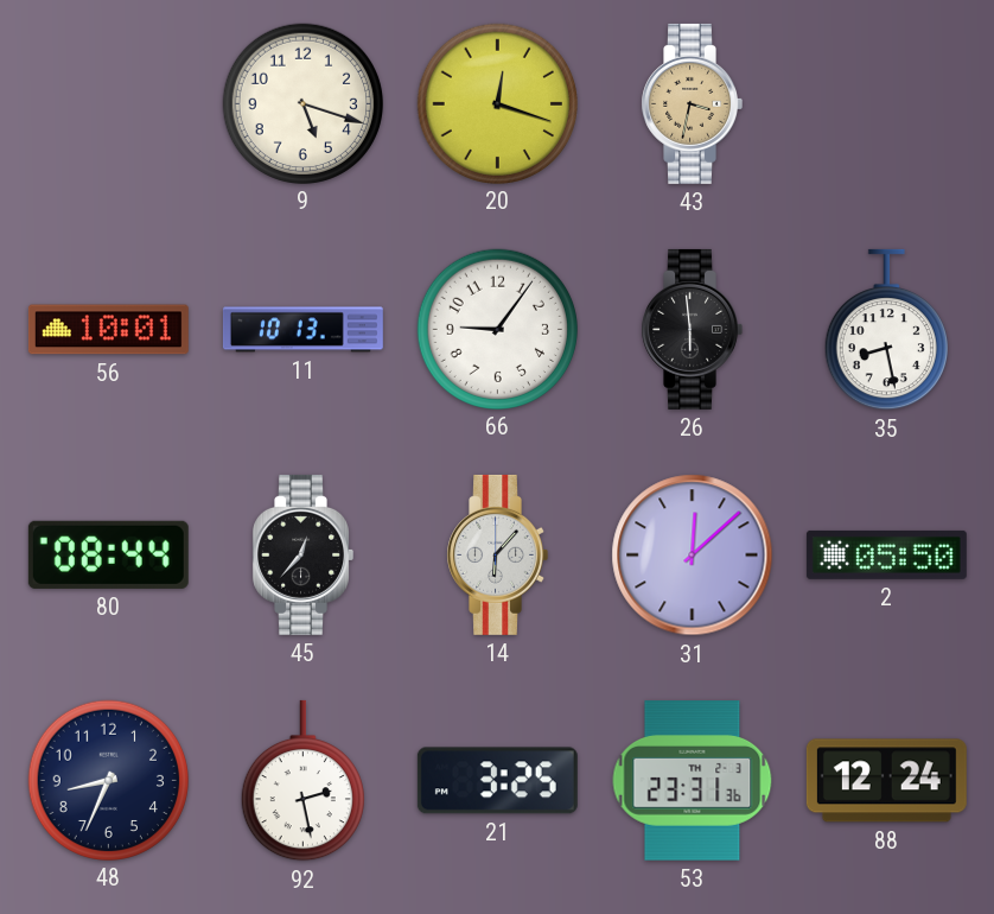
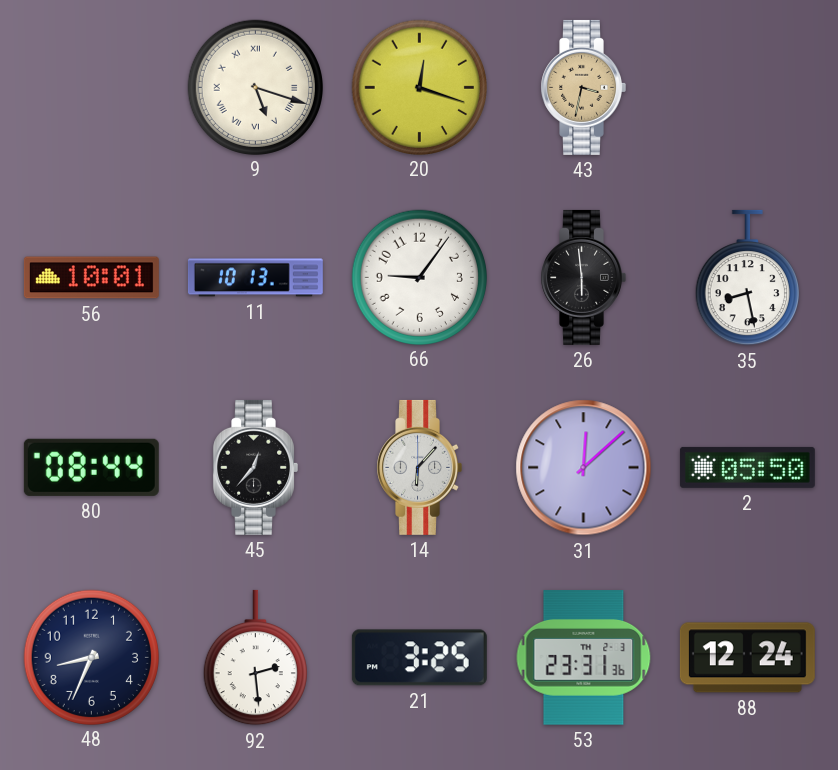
9 numerals: Arabic -> Roman
92: 2:28 -> 2:29
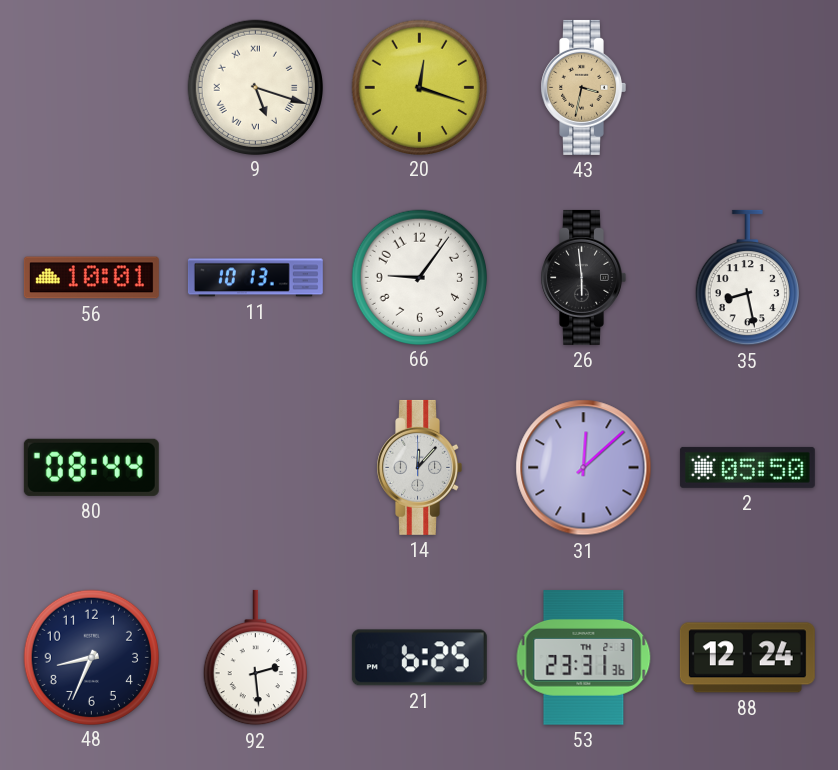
45: 12:37 -> none
14: 6:07 -> 12:07
21: 3:25 -> 6:25
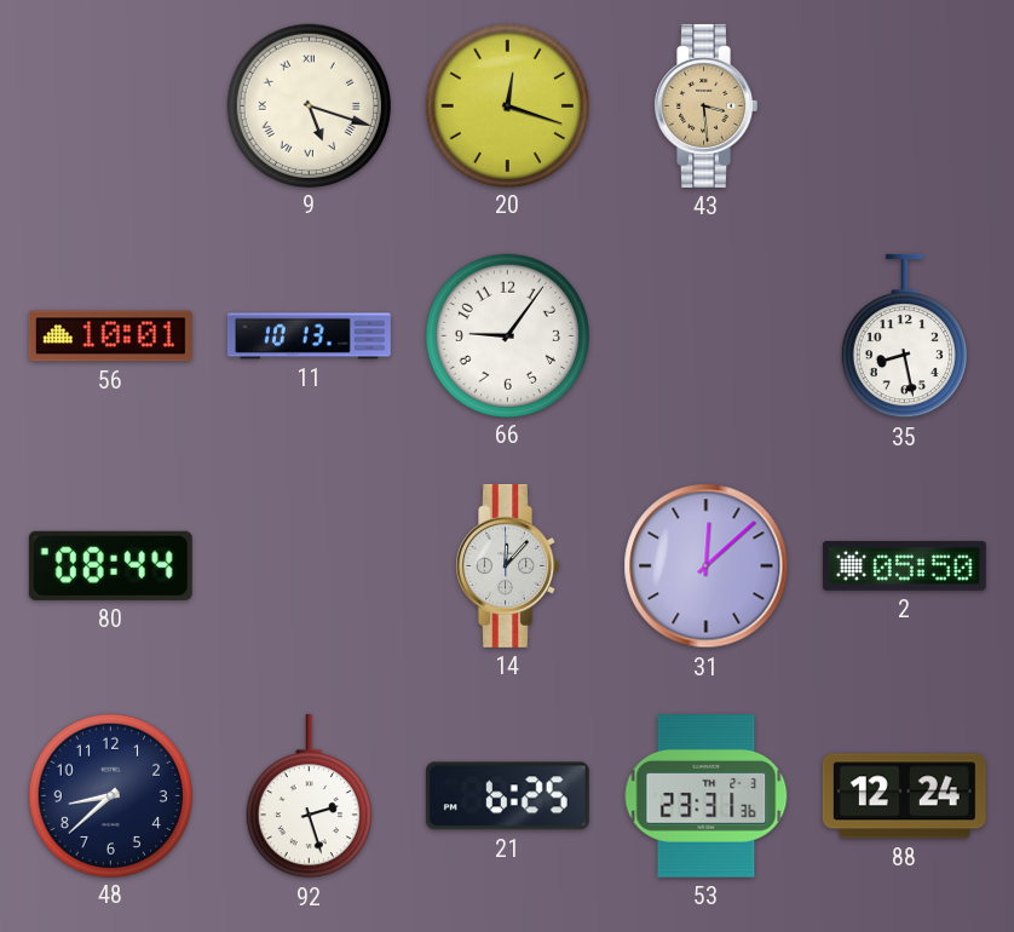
43: 3:32 -> 3:29
26: 5:59 -> none
48: 8:34 -> 8:38
92: 2:29 -> 2:27
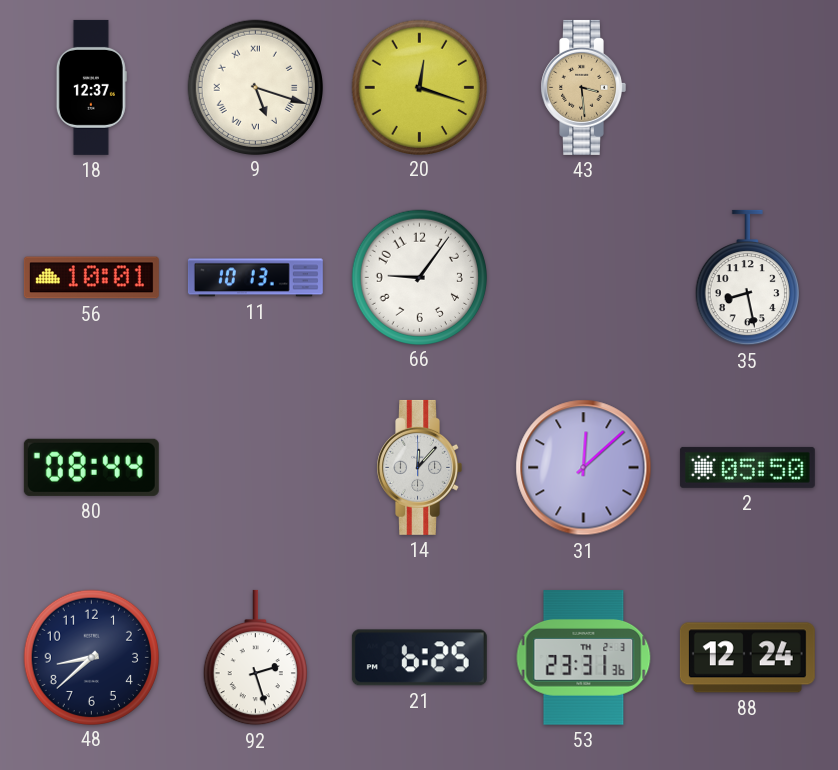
18: none -> 12:37
